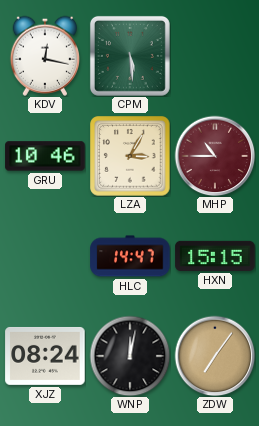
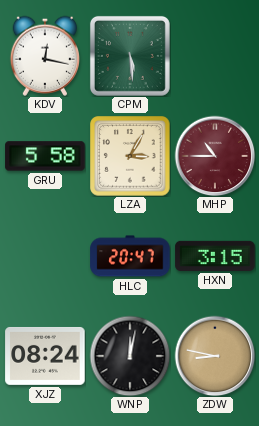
GRU: 10:46 -> 5:58
HLC: 14:47 -> 20:47
HXN: 15:15 -> 3:15
ZDW: 7:06 -> 8:47
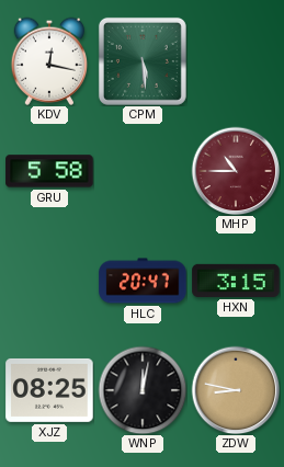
LZA: 3:05 -> none
XJZ: 08:24 -> 08:25
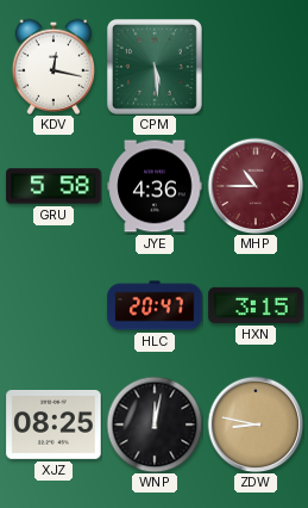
JYE: none -> 4:36
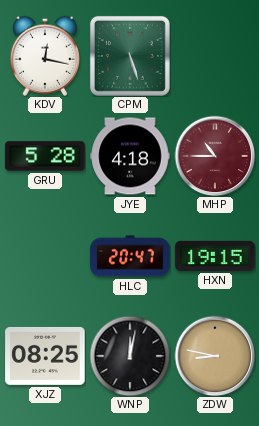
CPM: 5:29 -> 5:27
GRU: 5:58 -> 5:28
JYE: 4:36 -> 4:18
HXN: 3:15 -> 19:15
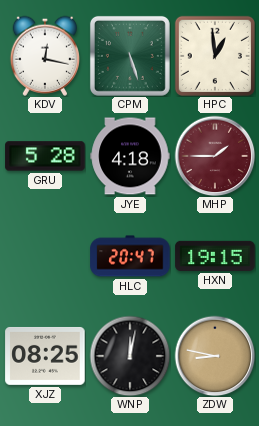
HPC: none -> 12:59
MHP: 10:45 -> 1:45
